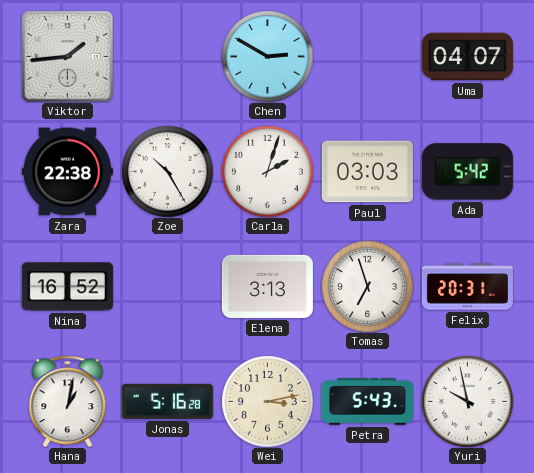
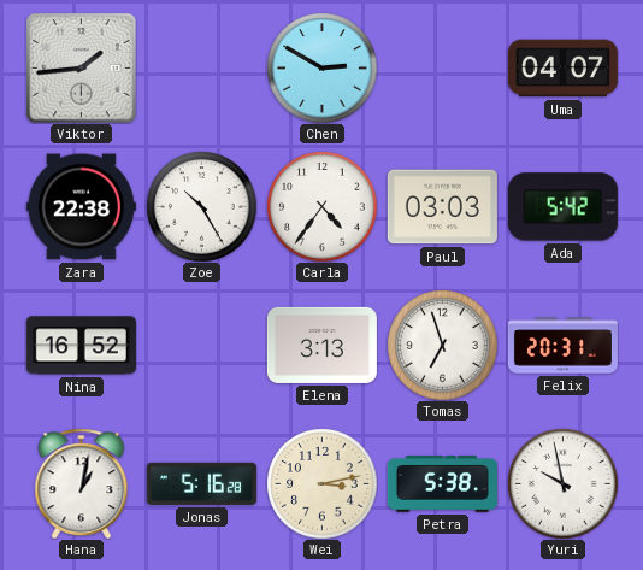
Carla: 2:03 -> 4:36
Petra: 5:43 -> 5:38
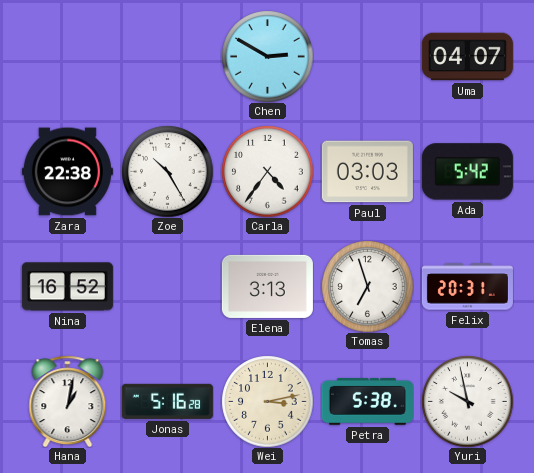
Viktor: 1:44 -> none
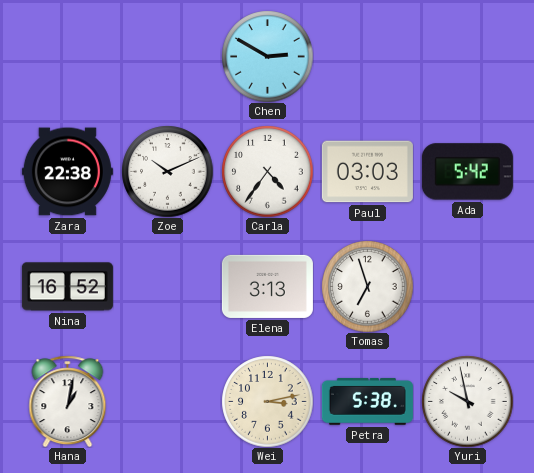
Uma: 04:07 -> none
Zoe: 10:25 -> 10:11
Felix: 20:31 -> none
Jonas: 5:16 -> none
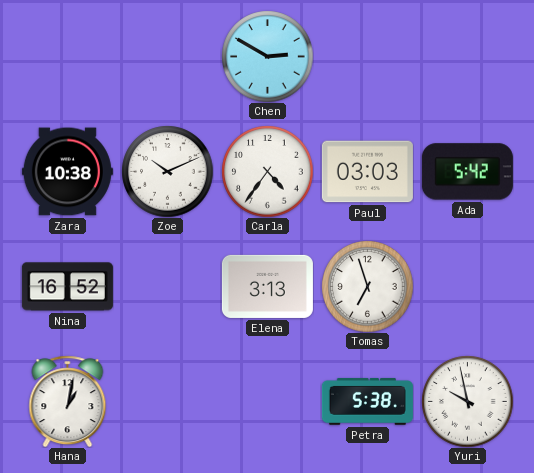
Zara: 22:38 -> 10:38
Wei: 3:13 -> none
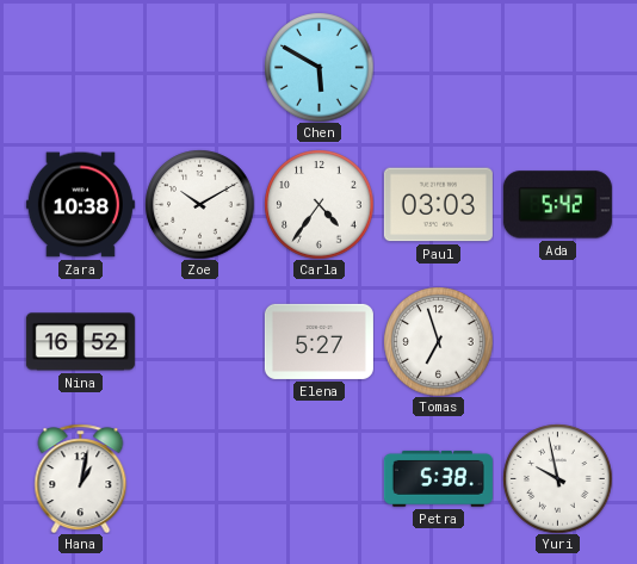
Chen: 2:50 -> 5:50
Zoe: 10:11 -> 10:10
Elena: 3:13 -> 5:27
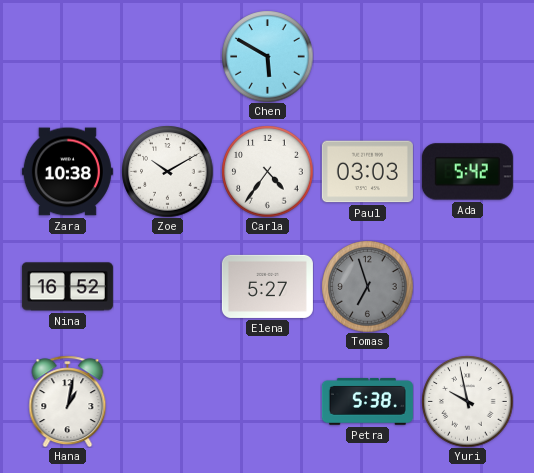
Tomas dial: white -> grey
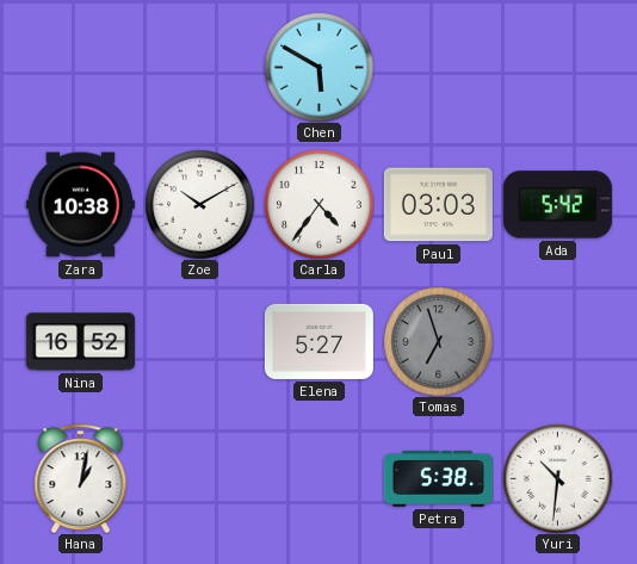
Yuri: 9:58 -> 10:31
